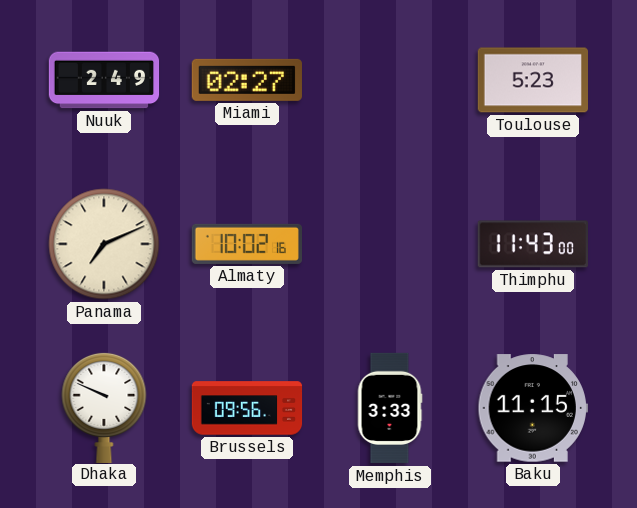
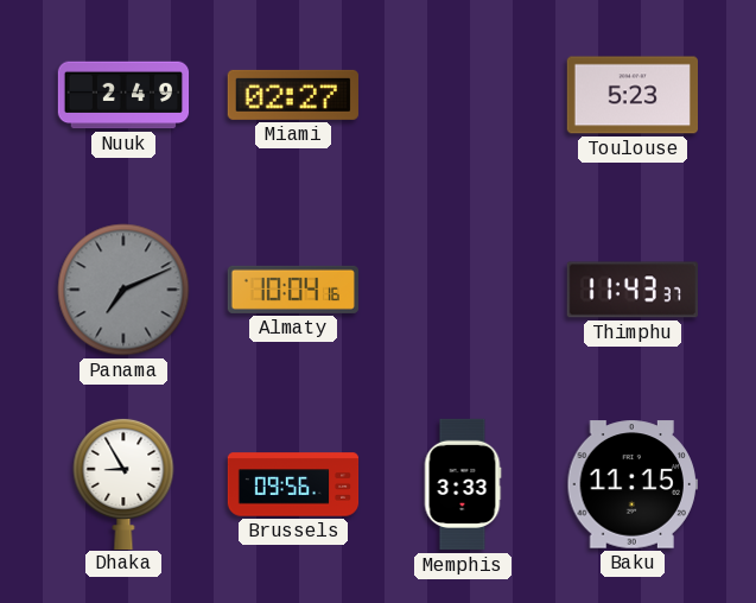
Panama dial: cream -> grey
Almaty: 10:02 -> 10:04
Thimphu: 11:43:00 -> 11:43:37
Dhaka: 9:49 -> 8:55
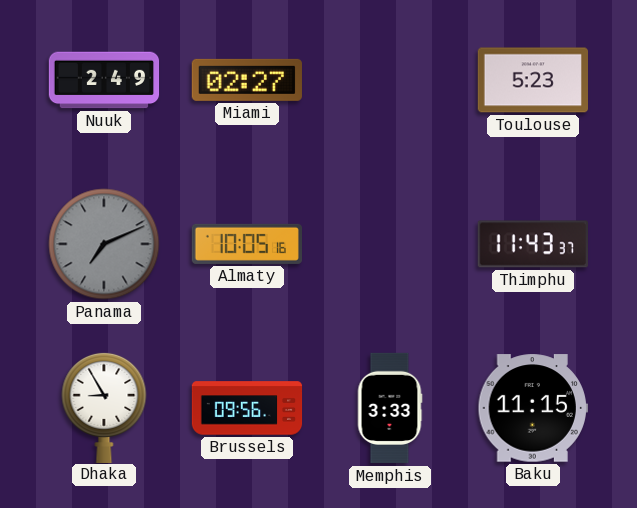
Almaty: 10:04 -> 10:05
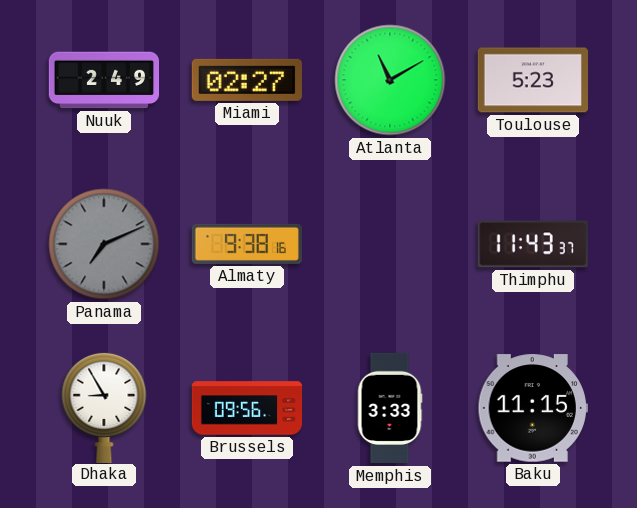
Atlanta: none -> 11:10
Almaty: 10:05 -> 9:38
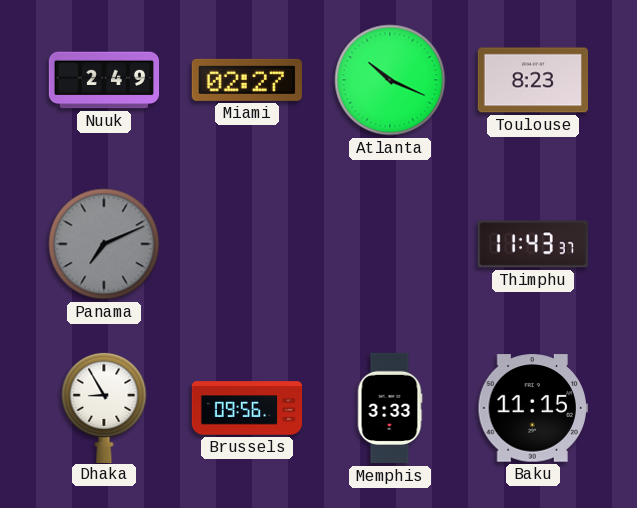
Atlanta: 11:10 -> 10:19
Toulouse: 5:23 -> 8:23
Almaty: 9:38 -> none
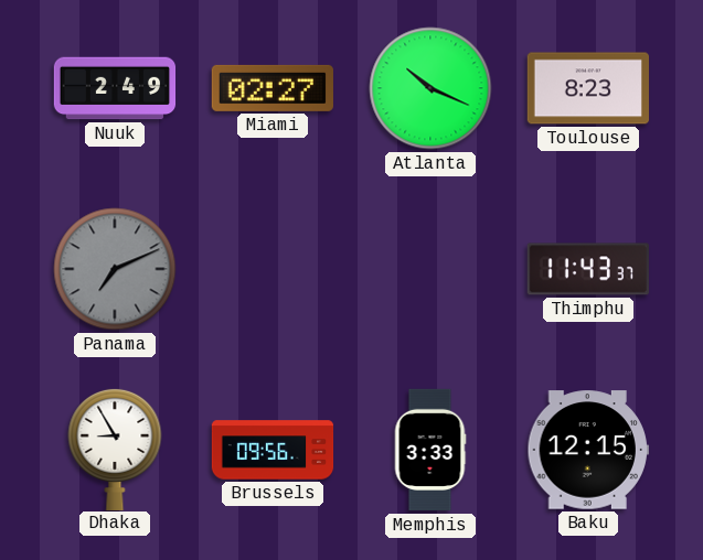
Baku: 11:15 -> 12:15
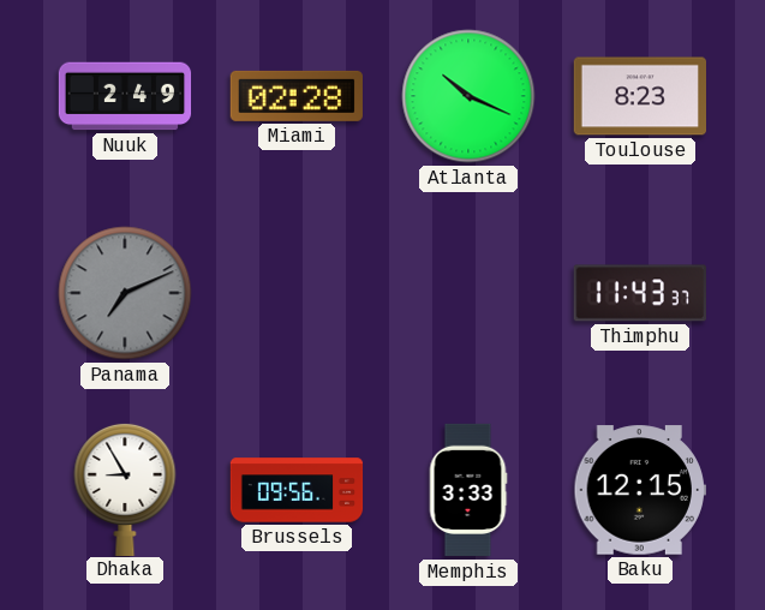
Miami: 02:27 -> 02:28
